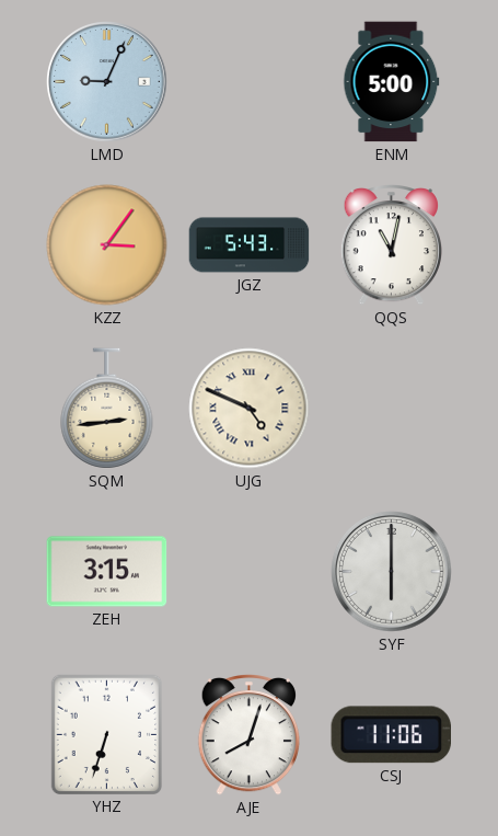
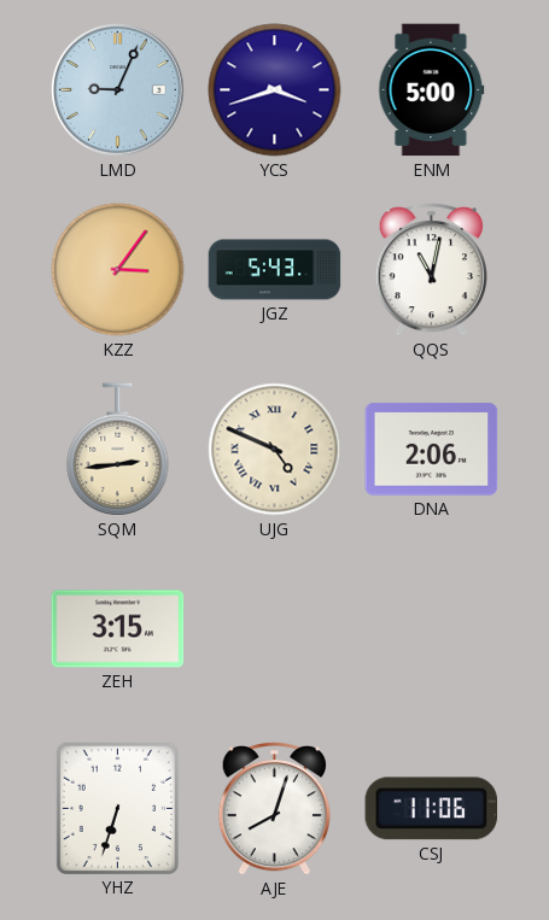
YCS: none -> 3:42
DNA: none -> 2:06
SYF: 6:00 -> none
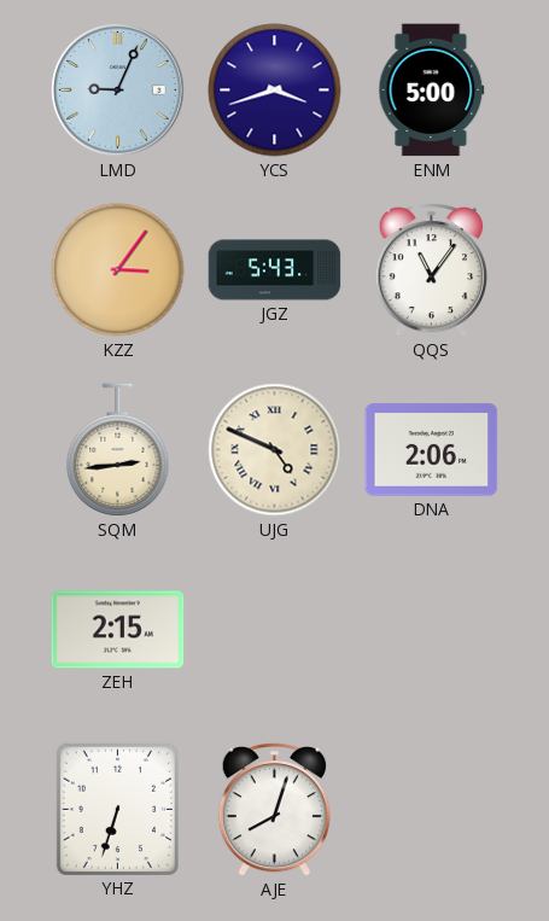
QQS: 11:02 -> 11:06
ZEH: 3:15 -> 2:15
CSJ: 11:06 -> none
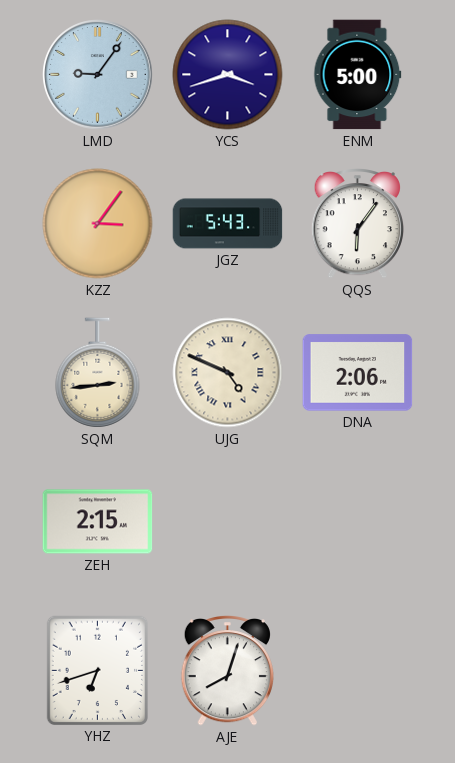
LMD: 9:04 -> 9:06
QQS: 11:06 -> 6:06
YHZ: 6:33 -> 6:42
